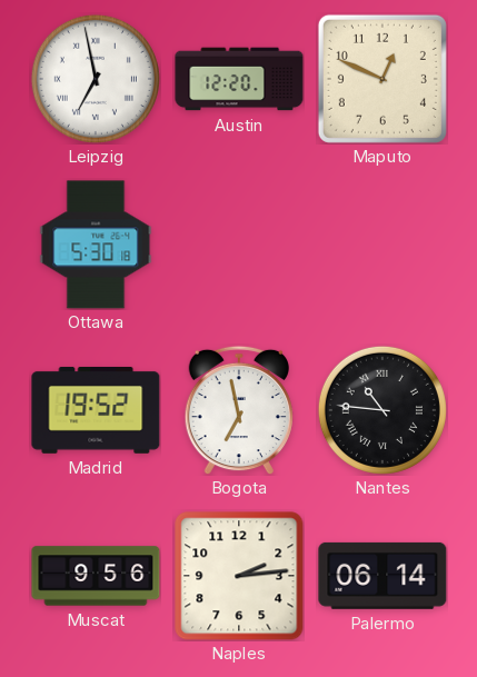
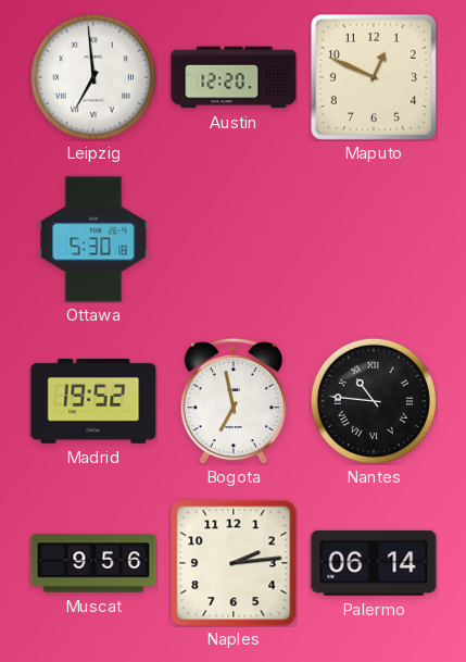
Leipzig: 6:58 -> 6:59
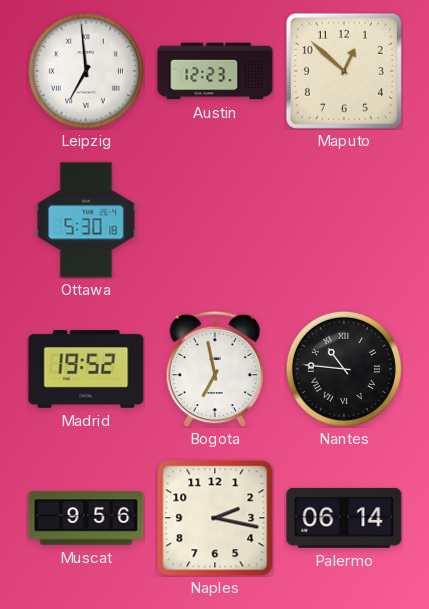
Austin: 12:20 -> 12:23
Maputo: 12:49 -> 12:52
Naples: 2:14 -> 2:17
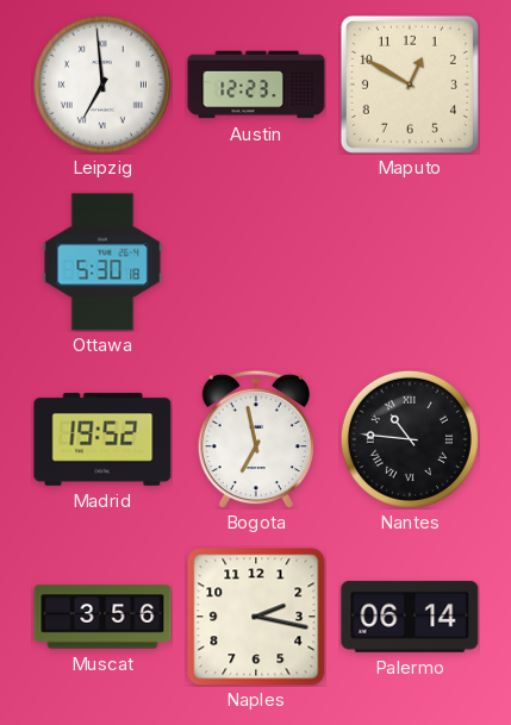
Maputo: 12:52 -> 12:50
Muscat: 9:56 -> 3:56
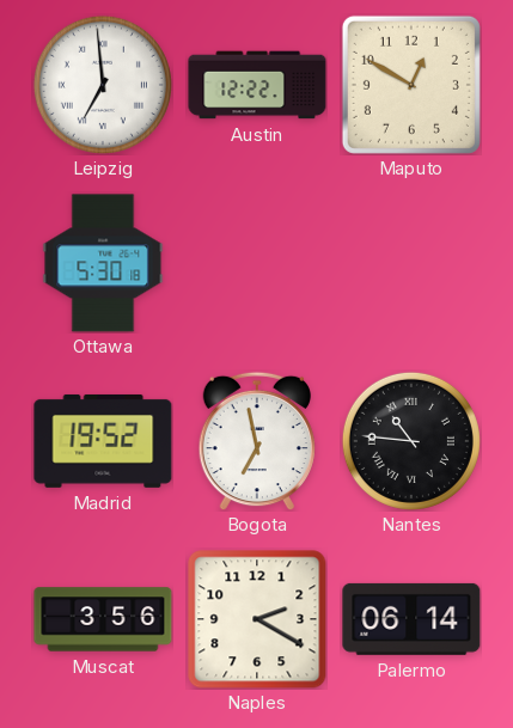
Austin: 12:23 -> 12:22
Naples: 2:17 -> 2:20
